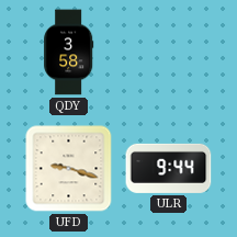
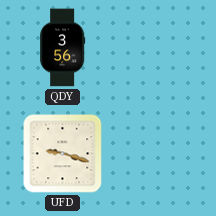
QDY: 3:58 -> 3:56
ULR: 9:44 -> none
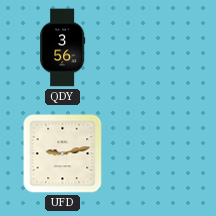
UFD: 9:18 -> 9:13
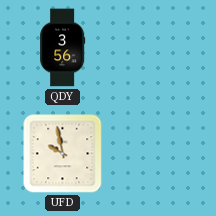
UFD: 9:13 -> 9:58
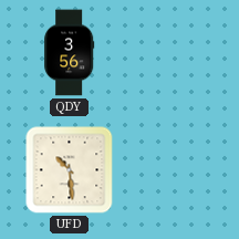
UFD: 9:58 -> 10:29
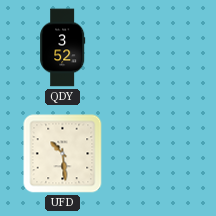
QDY: 3:56 -> 3:52
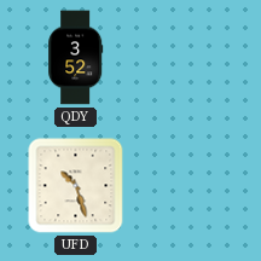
UFD: 10:29 -> 10:27
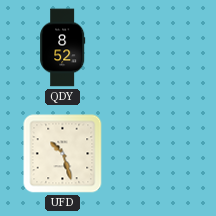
QDY: 3:52 -> 8:52
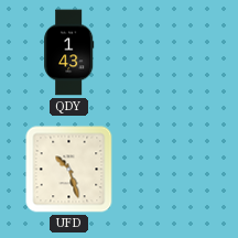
QDY: 8:52 -> 1:43
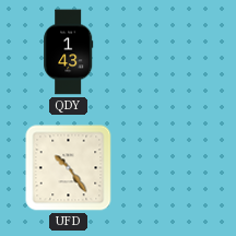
UFD: 10:27 -> 10:24
